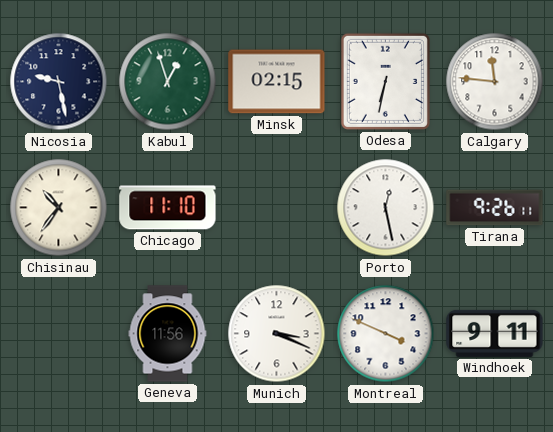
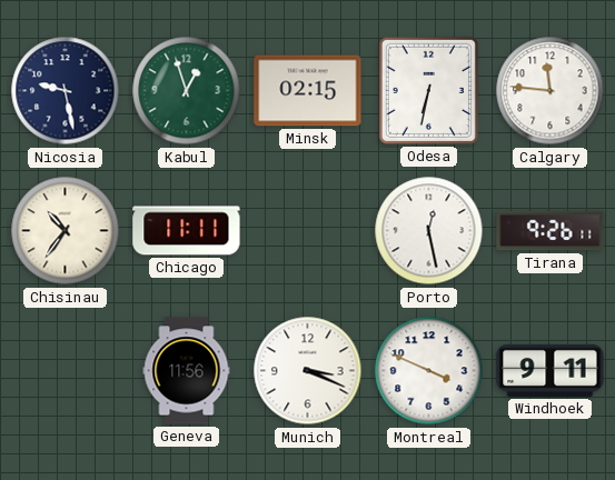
Chicago: 11:10 -> 11:11
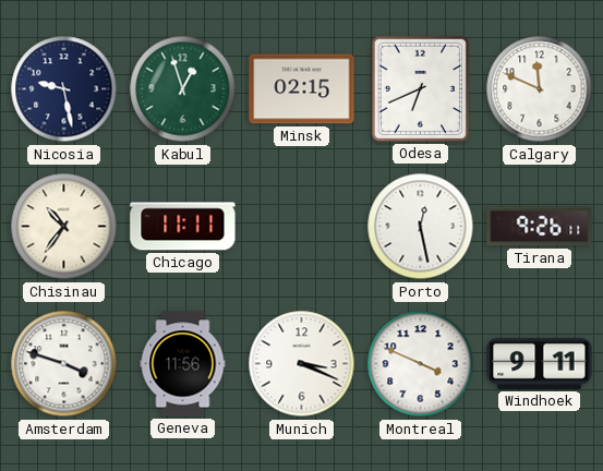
Odesa: 6:32 -> 6:41
Calgary: 11:46 -> 11:49
Amsterdam: none -> 3:48
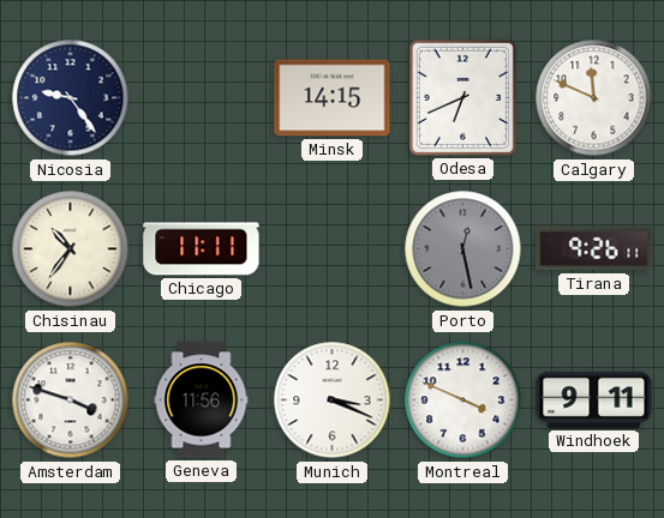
Nicosia: 9:28 -> 9:24
Kabul: 12:57 -> none
Minsk: 02:15 -> 14:15
Porto dial: white -> grey
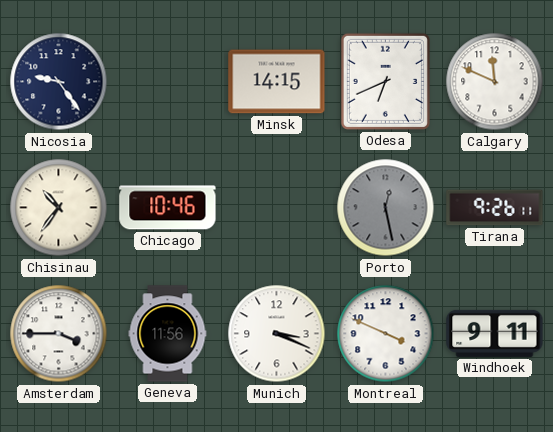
Chicago: 11:11 -> 10:46
Amsterdam: 3:48 -> 3:45
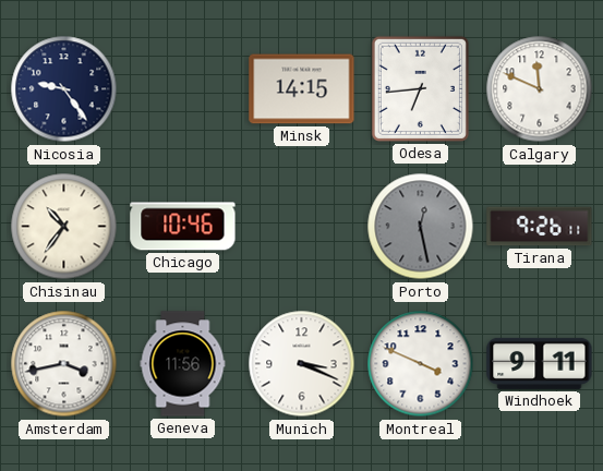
Odesa: 6:41 -> 6:44
Amsterdam: 3:45 -> 3:43
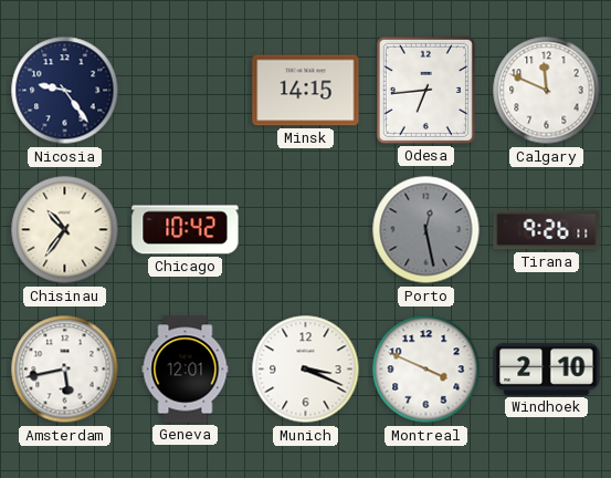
Chicago: 10:46 -> 10:42
Amsterdam: 3:43 -> 5:43
Geneva: 11:56 -> 12:01
Windhoek: 9:11 -> 2:10
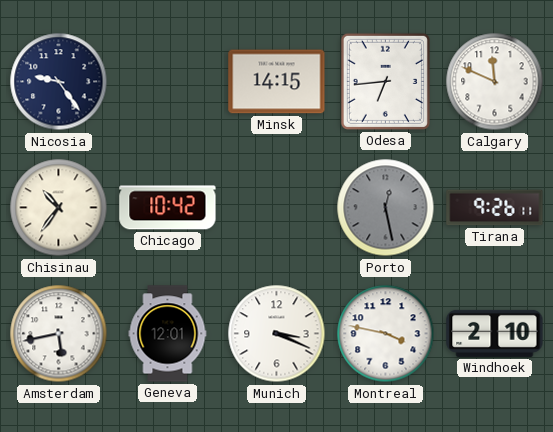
Montreal: 3:49 -> 3:47
